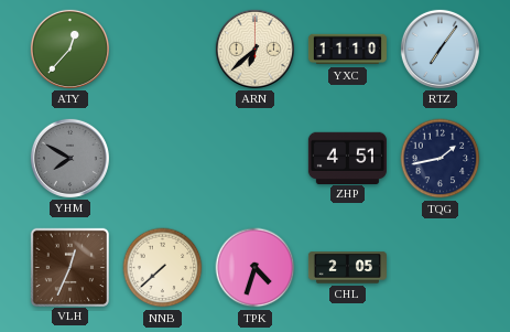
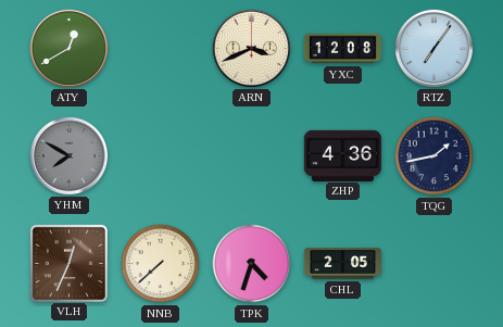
ATY: 12:37 -> 12:40
ARN: 6:38 -> 3:41
YXC: 11:10 -> 12:08
ZHP: 4:51 -> 4:36
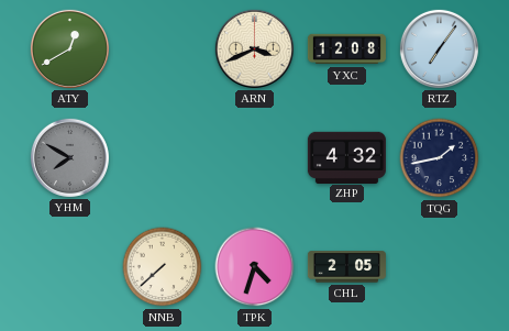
ZHP: 4:36 -> 4:32
VLH: 12:34 -> none
